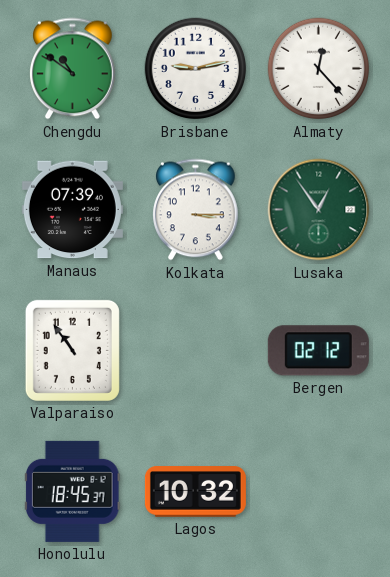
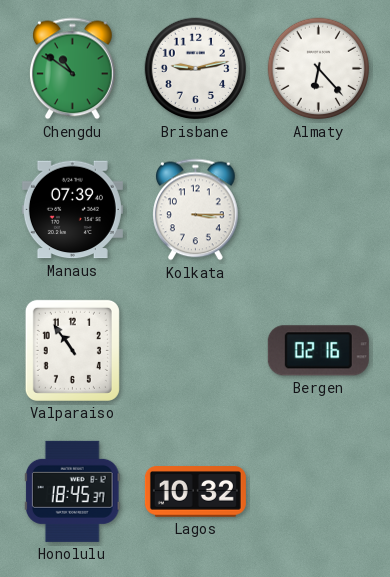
Almaty: 12:23 -> 6:23
Lusaka: 12:54 -> none
Bergen: 02:12 -> 02:16
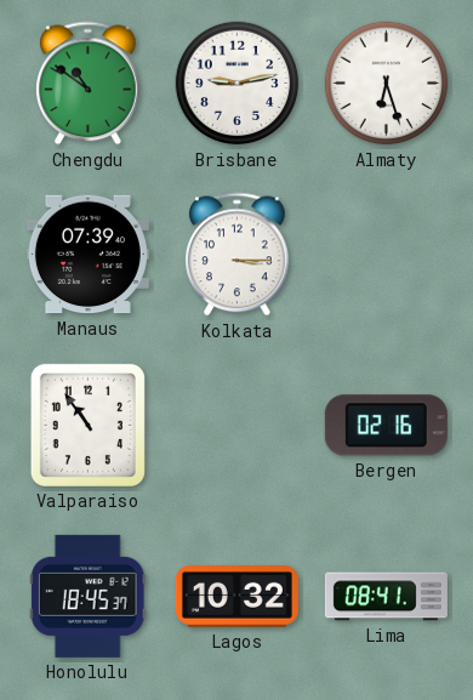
Almaty: 6:23 -> 6:27
Lima: none -> 08:41
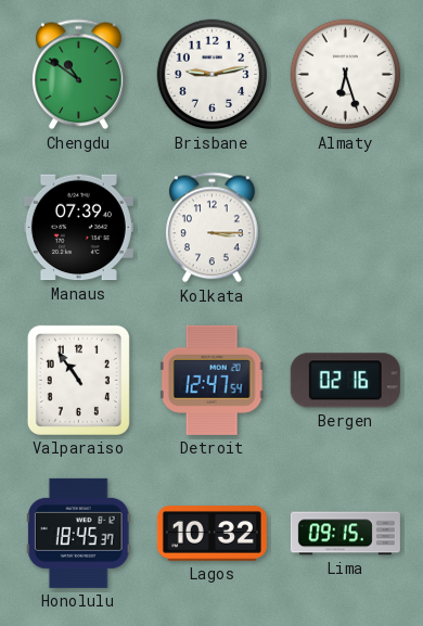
Detroit: none -> 12:47
Lima: 08:41 -> 09:15
